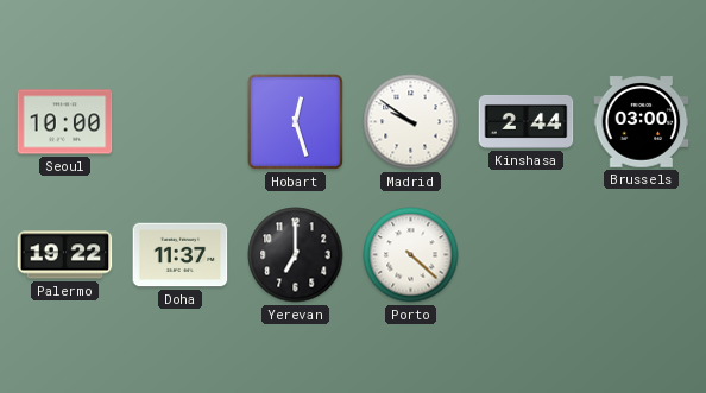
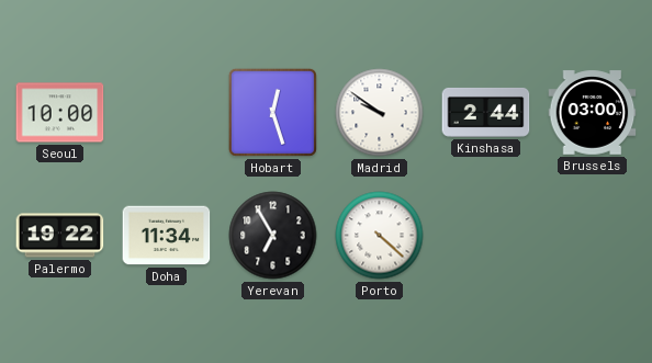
Doha: 11:37 -> 11:34
Yerevan: 7:00 -> 6:55
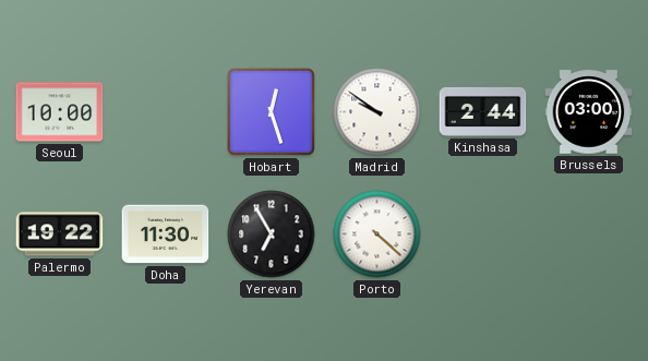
Doha: 11:34 -> 11:30
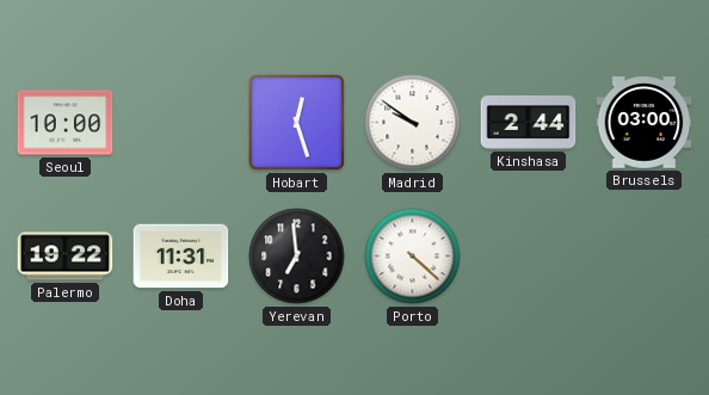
Doha: 11:30 -> 11:31
Yerevan: 6:55 -> 6:59
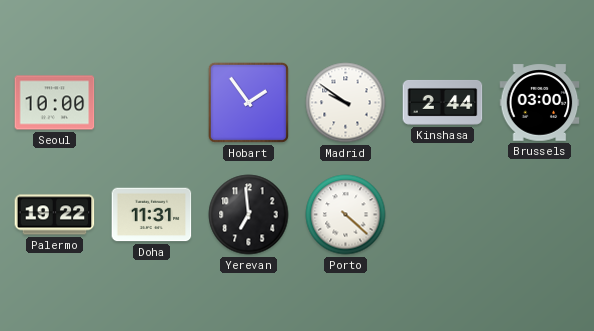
Hobart: 12:27 -> 1:54
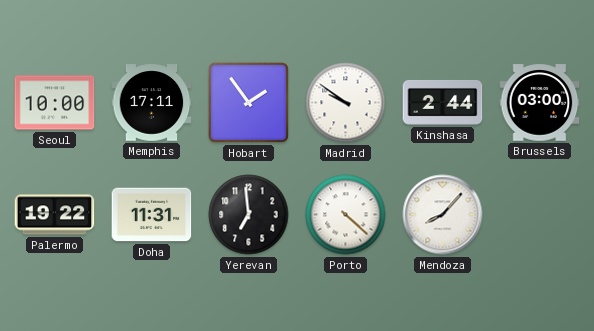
Memphis: none -> 17:11
Mendoza: none -> 8:07
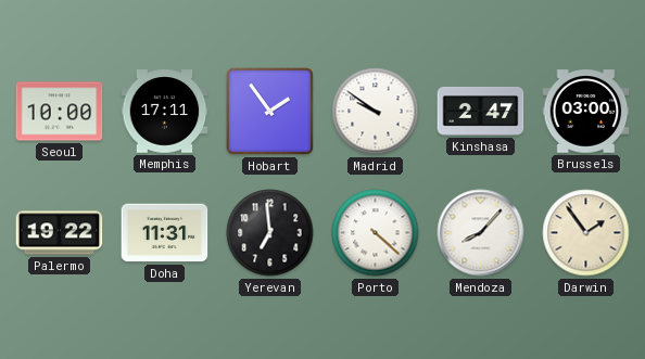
Kinshasa: 2:44 -> 2:47
Darwin: none -> 1:54
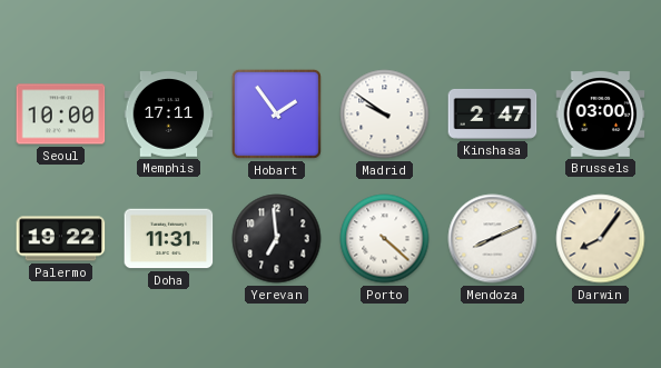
Mendoza: 8:07 -> 8:11
Darwin: 1:54 -> 8:06
